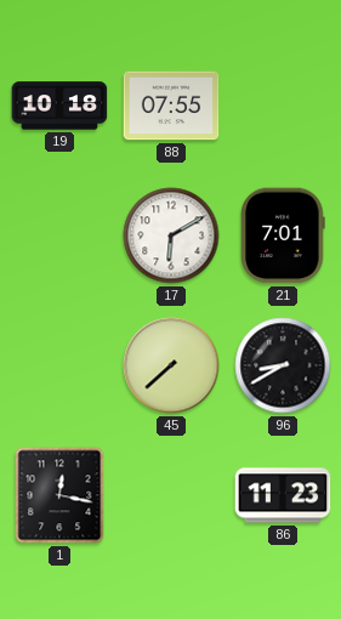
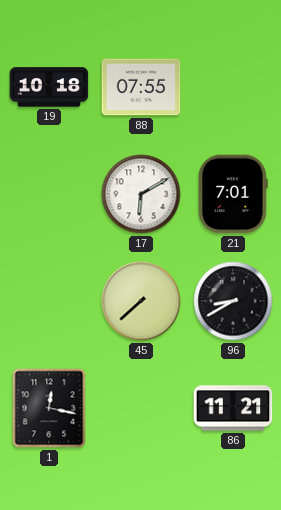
86: 11:23 -> 11:21
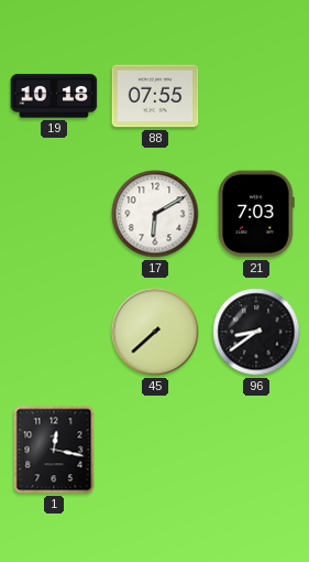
21: 7:01 -> 7:03
96: 8:40 -> 8:39
86: 11:21 -> none
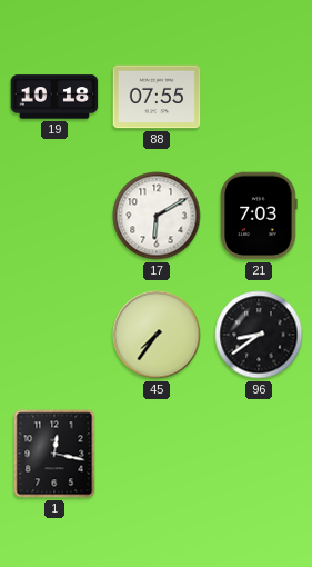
45: 7:38 -> 7:36
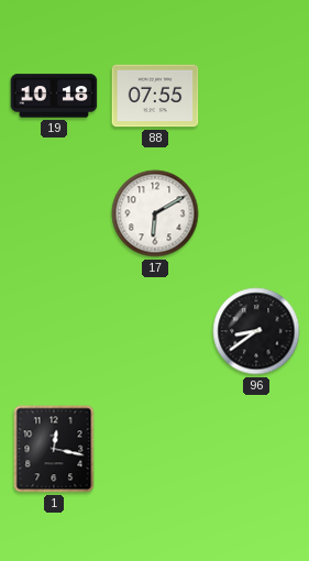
21: 7:03 -> none
45: 7:36 -> none
